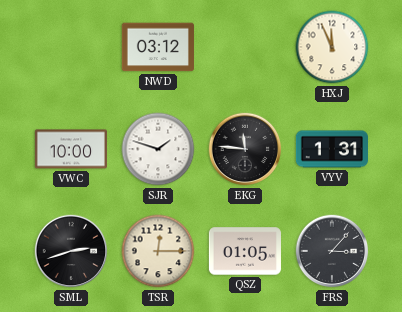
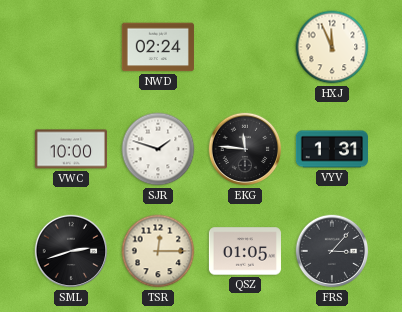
NWD: 03:12 -> 02:24
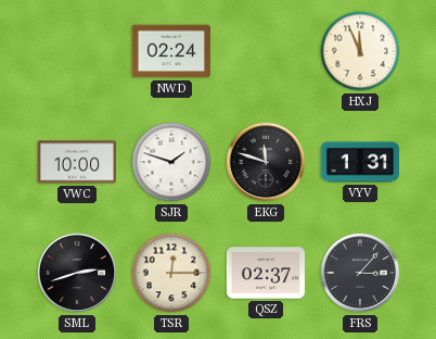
EKG: 11:46 -> 11:48
QSZ: 01:05 -> 02:37
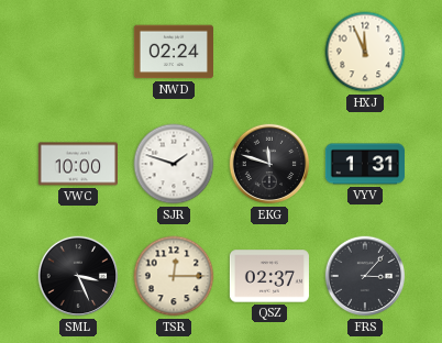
SML: 2:42 -> 3:26
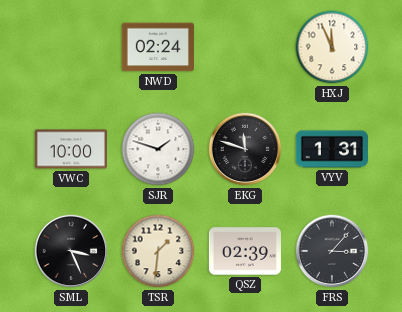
TSR: 12:15 -> 1:31
QSZ: 02:37 -> 02:39
